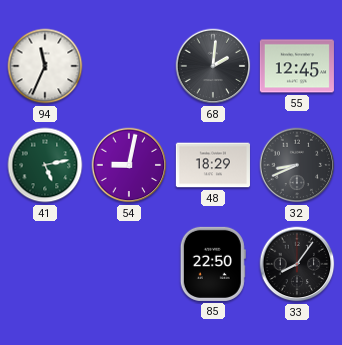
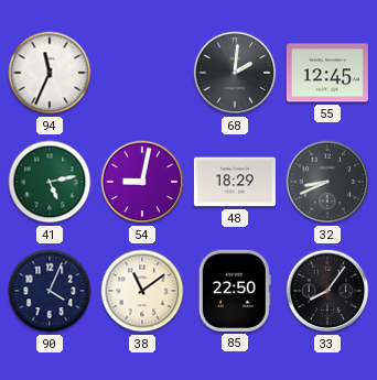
90: none -> 4:04
38: none -> 11:09
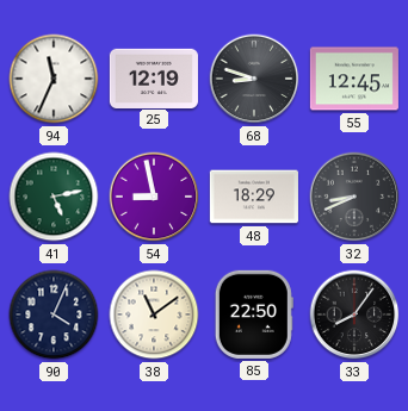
25: none -> 12:19
68: 2:01 -> 8:48
54: 9:02 -> 8:58
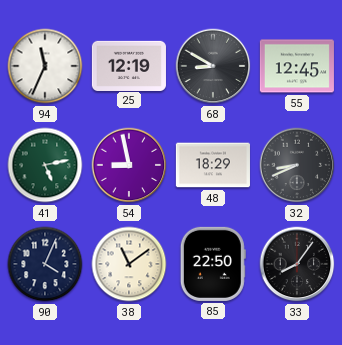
68: 8:48 -> 8:50
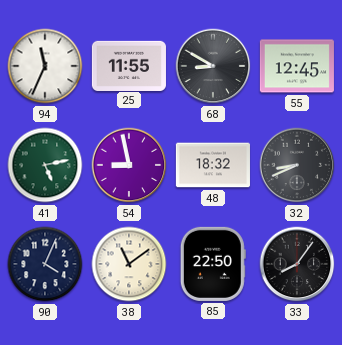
25: 12:19 -> 11:55
48: 18:29 -> 18:32
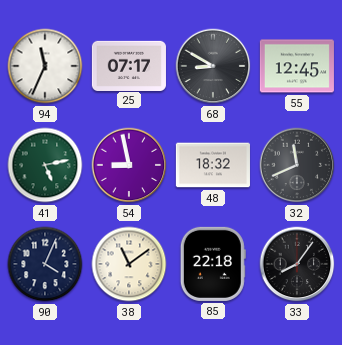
25: 11:55 -> 07:17
32: 8:41 -> 11:41
85: 22:50 -> 22:18
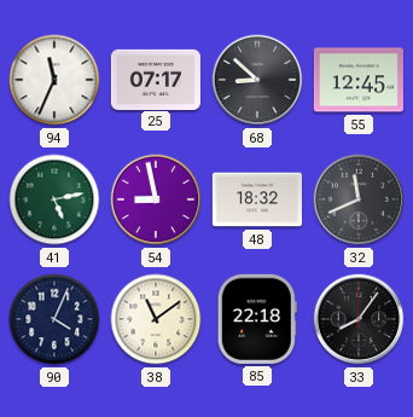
68: 8:50 -> 8:52
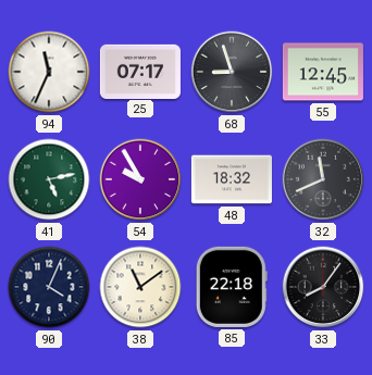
68: 8:52 -> 8:57
54: 8:58 -> 9:55
